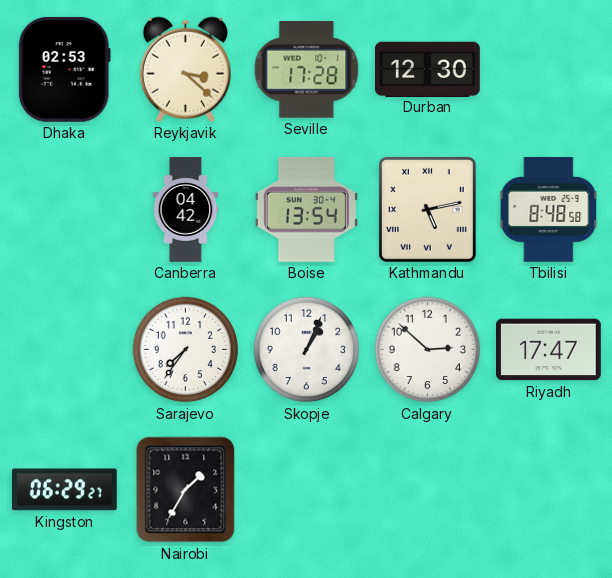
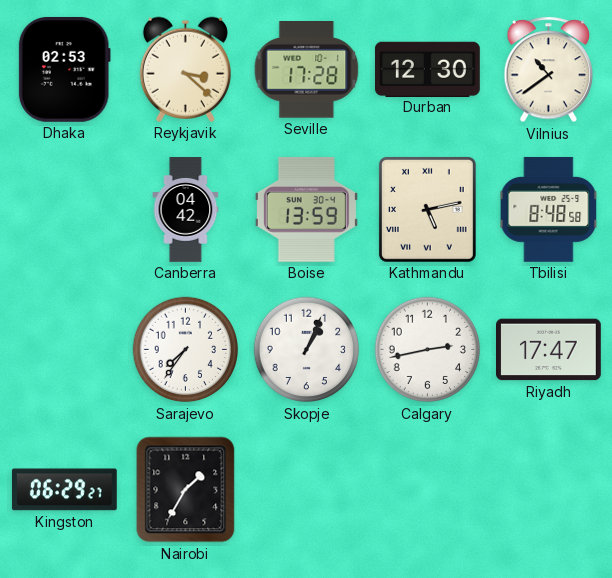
Vilnius: none -> 10:39
Boise: 13:54 -> 13:59
Calgary: 2:52 -> 2:43
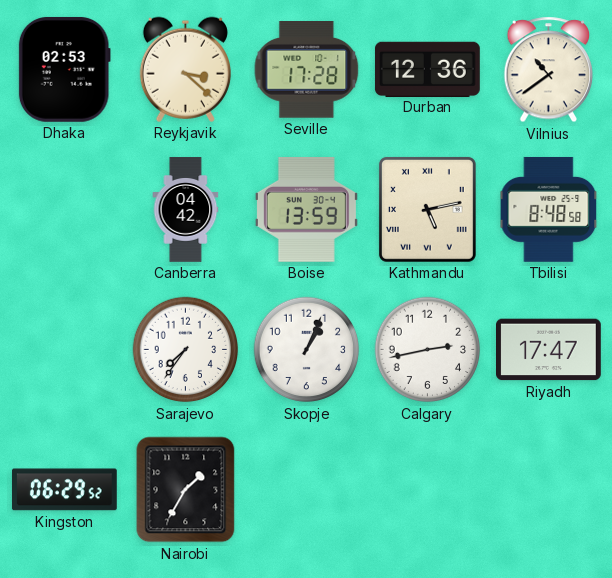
Durban: 12:30 -> 12:36
Kingston: 06:29:27 -> 06:29:52
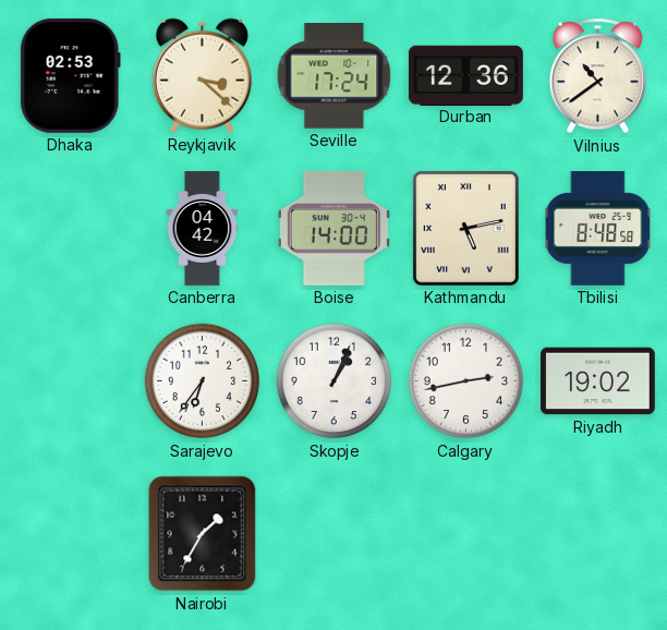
Seville: 17:28 -> 17:24
Boise: 13:59 -> 14:00
Sarajevo: 7:36 -> 6:36
Riyadh: 17:47 -> 19:02
Kingston: 06:29 -> none
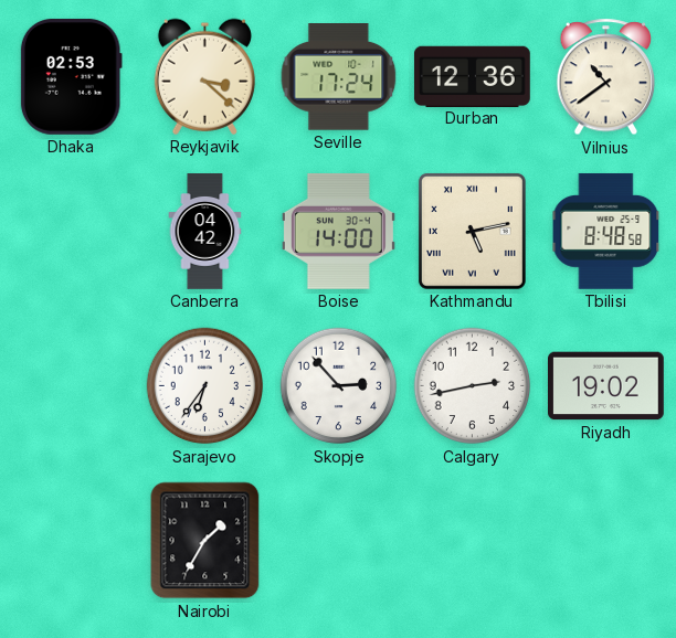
Skopje: 1:04 -> 2:53
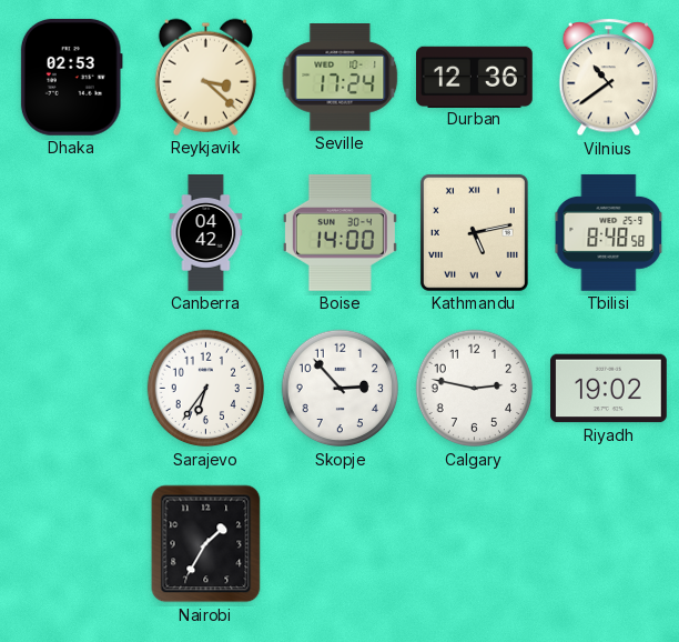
Calgary: 2:43 -> 2:47
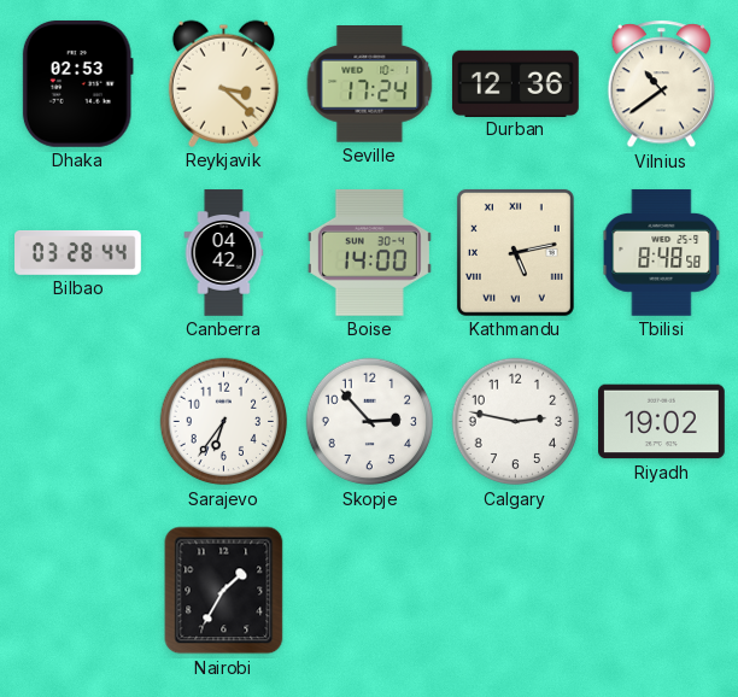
Bilbao: none -> 03:28
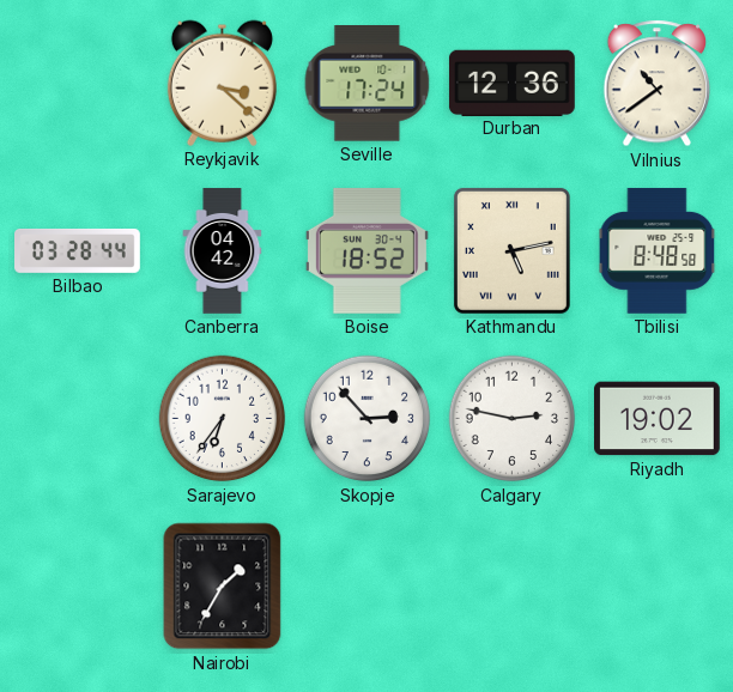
Dhaka: 02:53 -> none
Boise: 14:00 -> 18:52
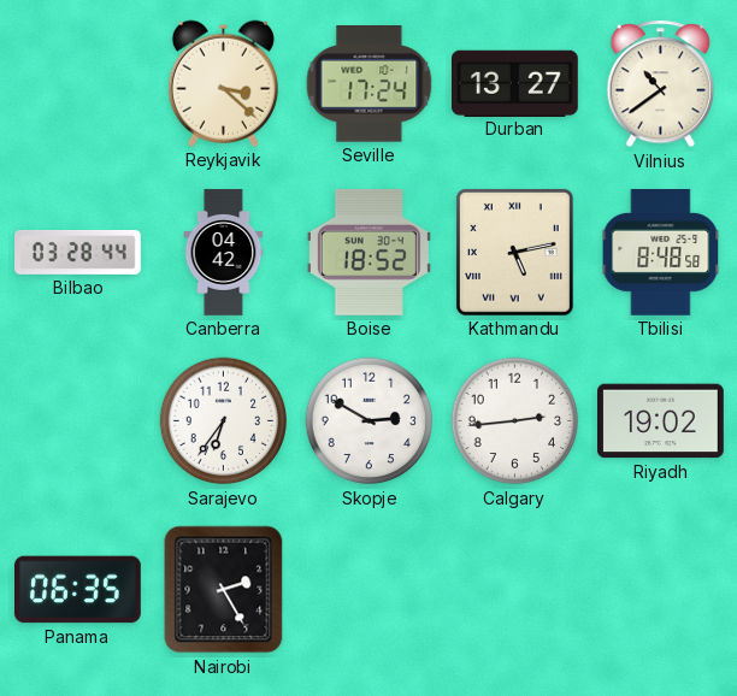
Durban: 12:36 -> 13:27
Skopje: 2:53 -> 2:50
Calgary: 2:47 -> 2:44
Panama: none -> 06:35
Nairobi: 1:35 -> 2:25
